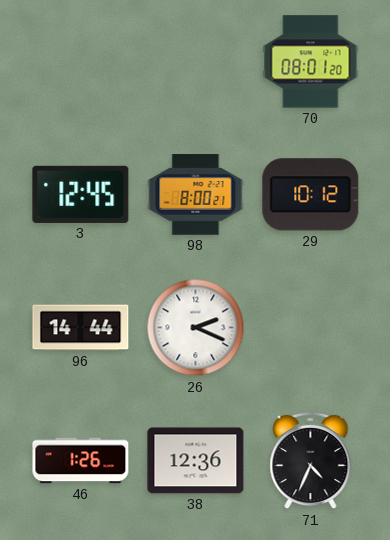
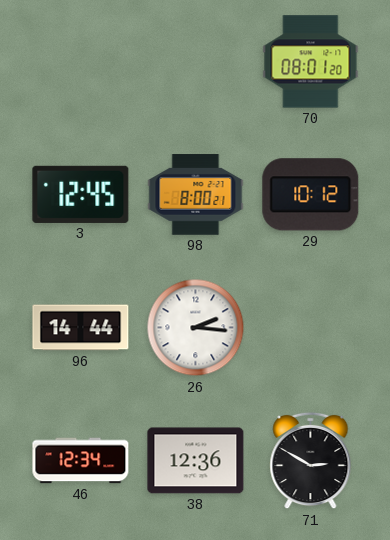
26: 2:19 -> 2:16
46: 1:26 -> 12:34
71: 4:34 -> 2:50
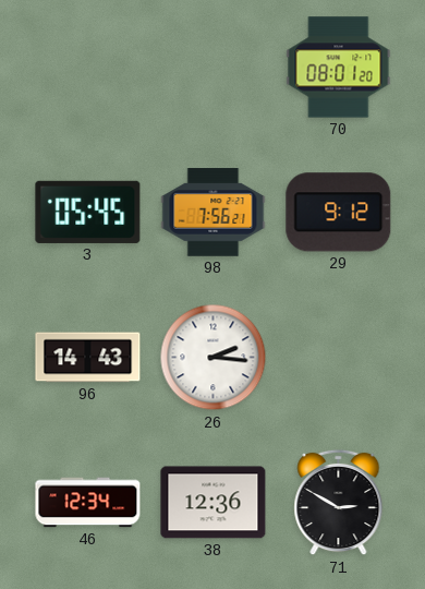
3: 12:45 -> 05:45
98: 8:00 -> 7:56
29: 10:12 -> 9:12
96: 14:44 -> 14:43
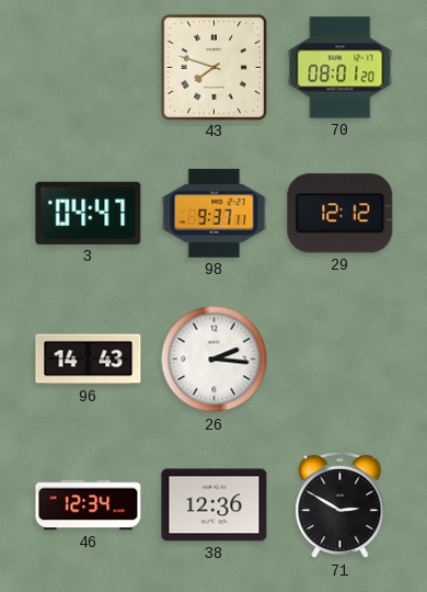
43: none -> 7:48
3: 05:45 -> 04:47
98: 7:56 -> 9:37
29: 9:12 -> 12:12
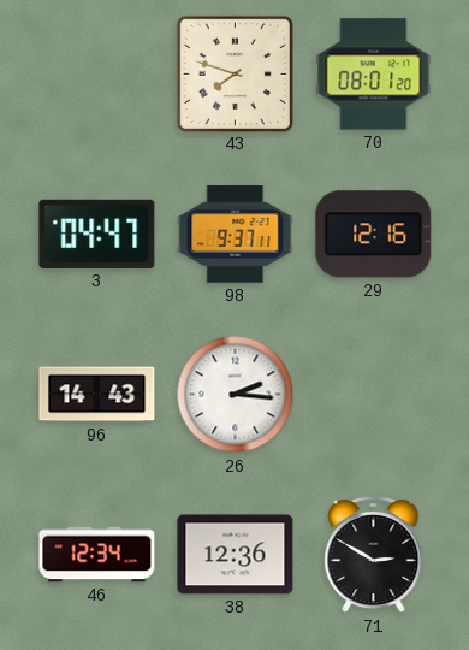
29: 12:12 -> 12:16
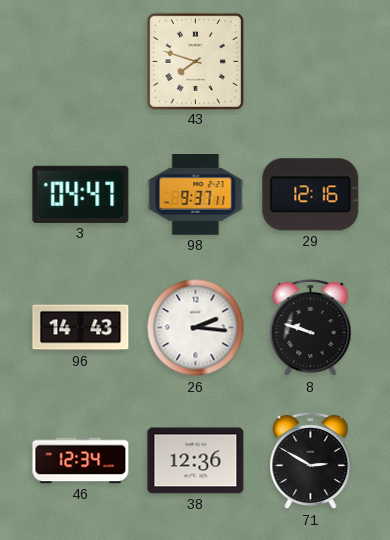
70: 08:01 -> none
8: none -> 9:48
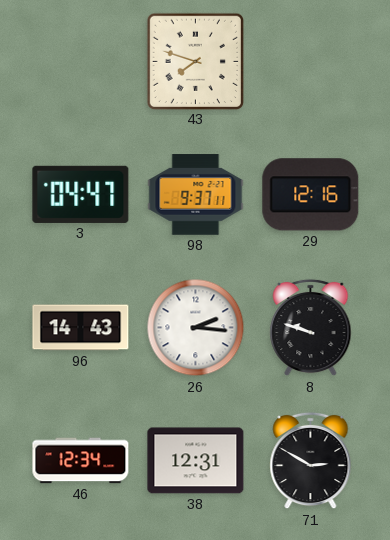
38: 12:36 -> 12:31
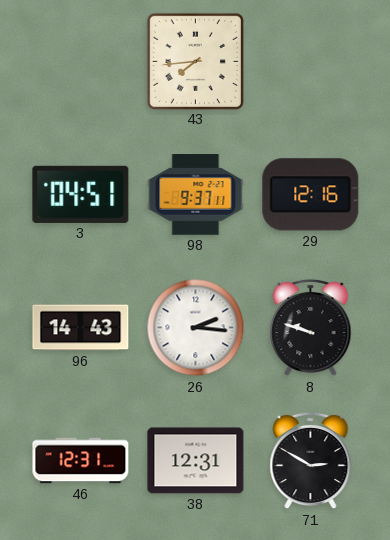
43: 7:48 -> 7:44
3: 04:47 -> 04:51
46: 12:34 -> 12:31
